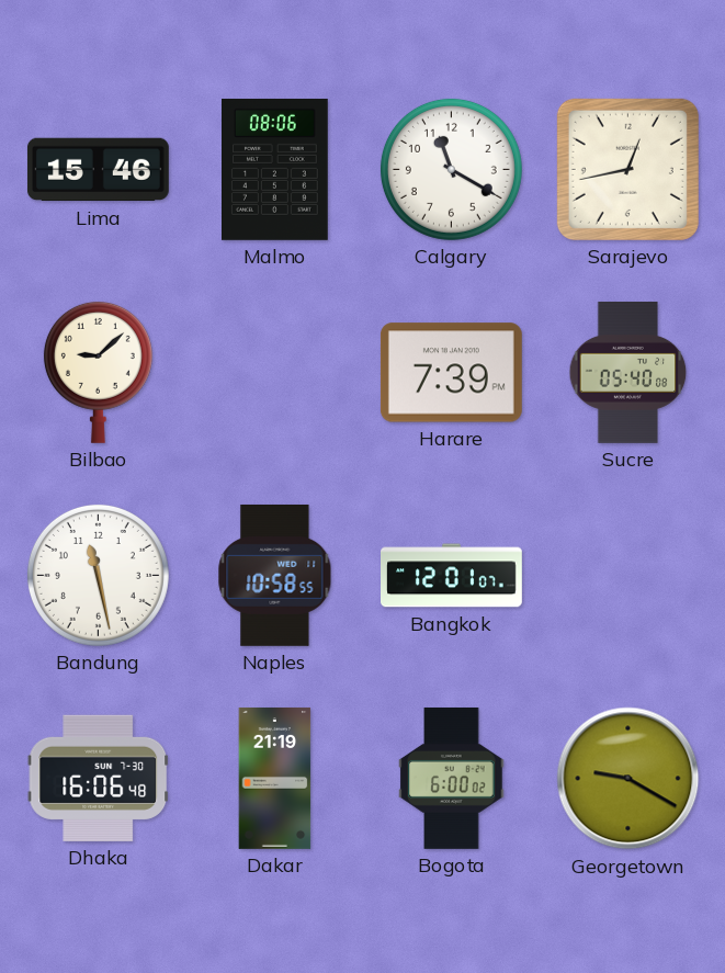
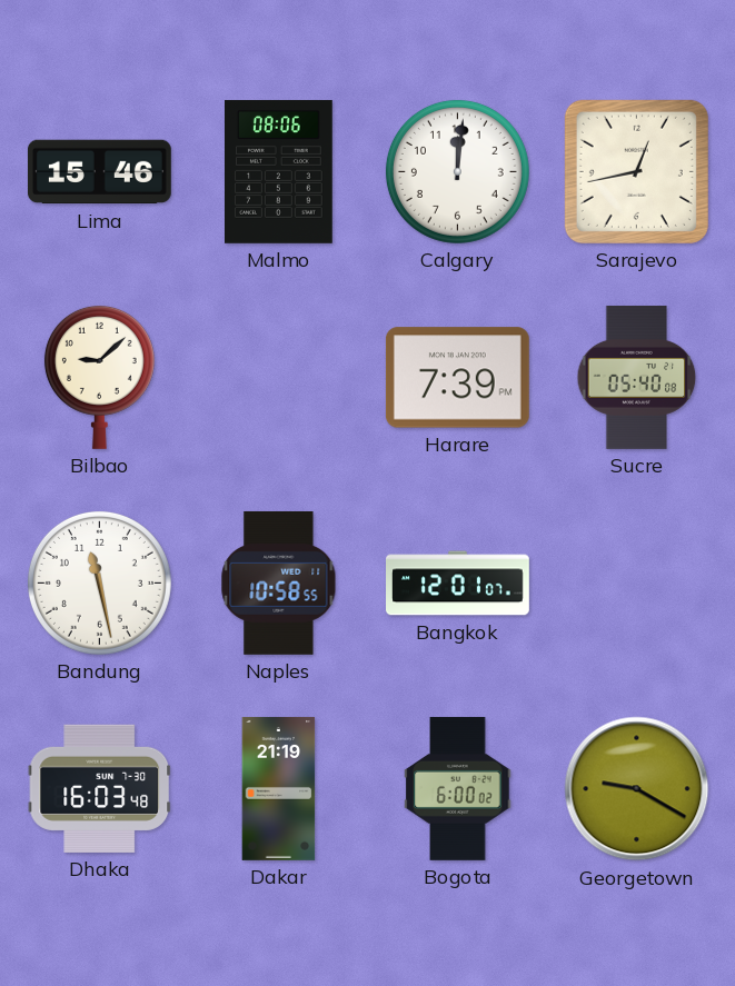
Calgary: 11:20 -> 12:01
Dhaka: 16:06 -> 16:03
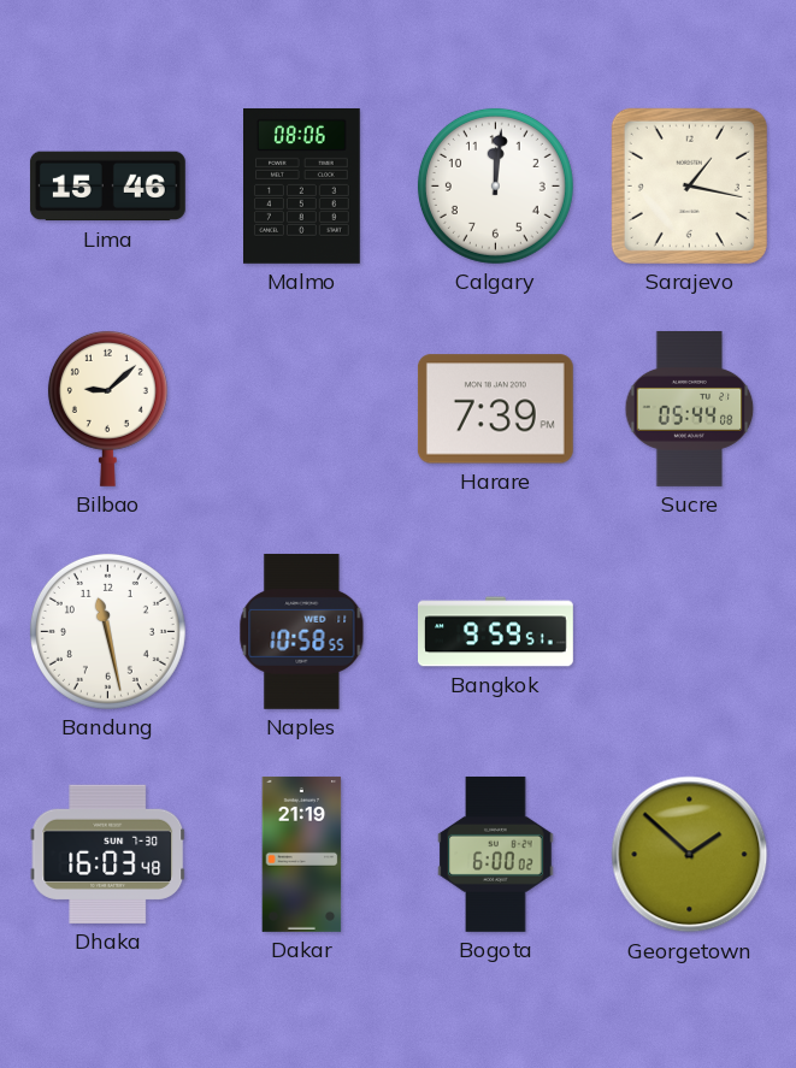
Sarajevo: 12:43 -> 1:17
Sucre: 05:40 -> 05:44
Bangkok: 12:01 -> 9:59
Georgetown: 9:20 -> 1:52
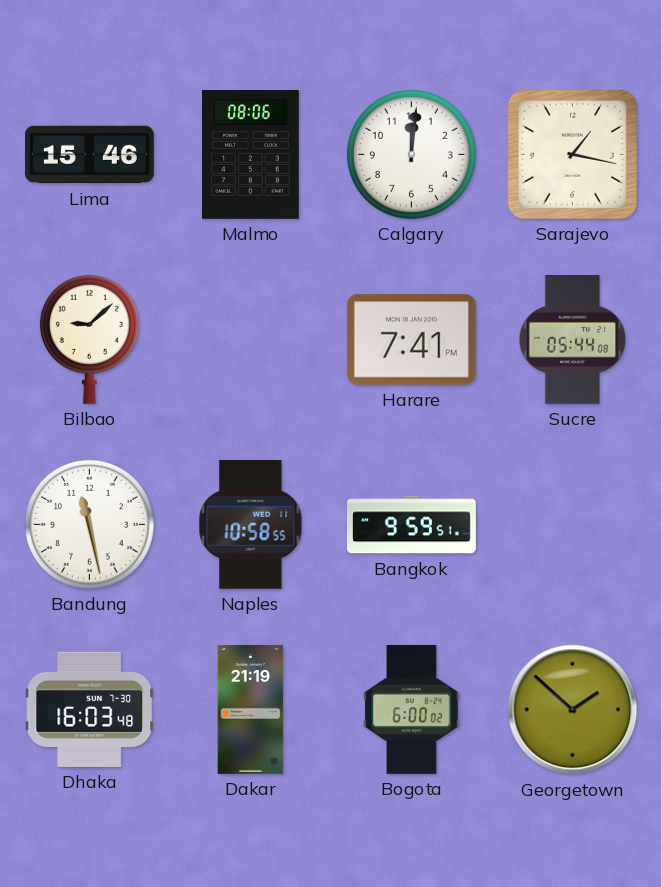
Harare: 7:39 -> 7:41
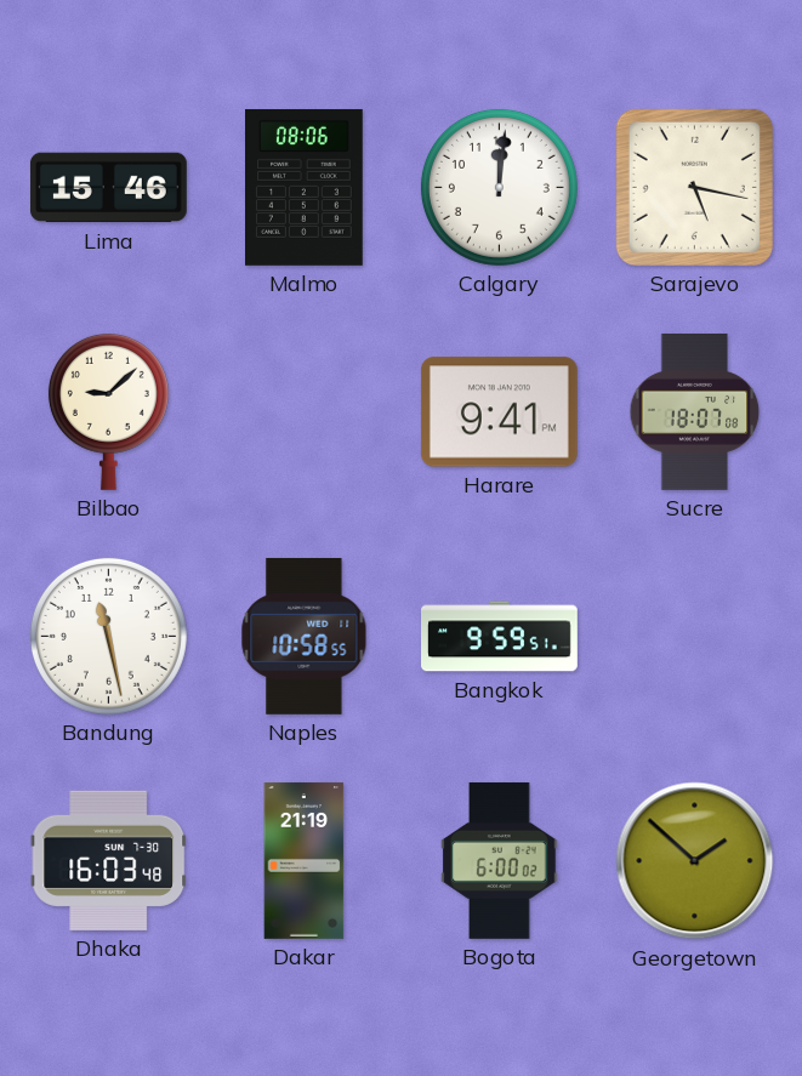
Sarajevo: 1:17 -> 5:17
Harare: 7:41 -> 9:41
Sucre: 05:44 -> 18:07
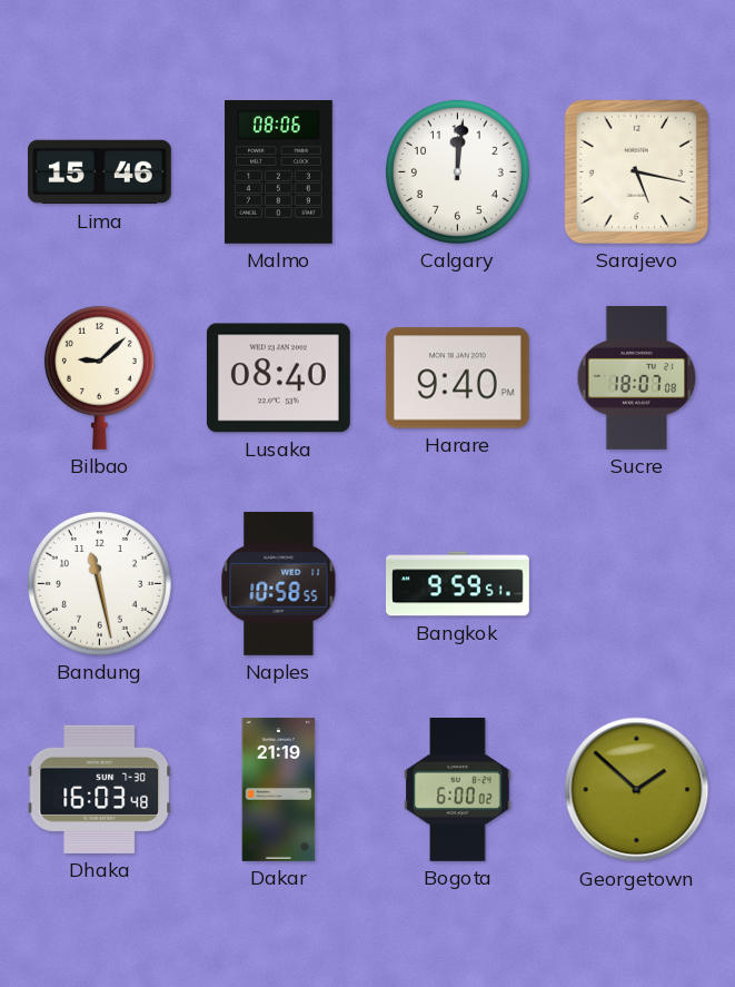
Lusaka: none -> 08:40
Harare: 9:41 -> 9:40
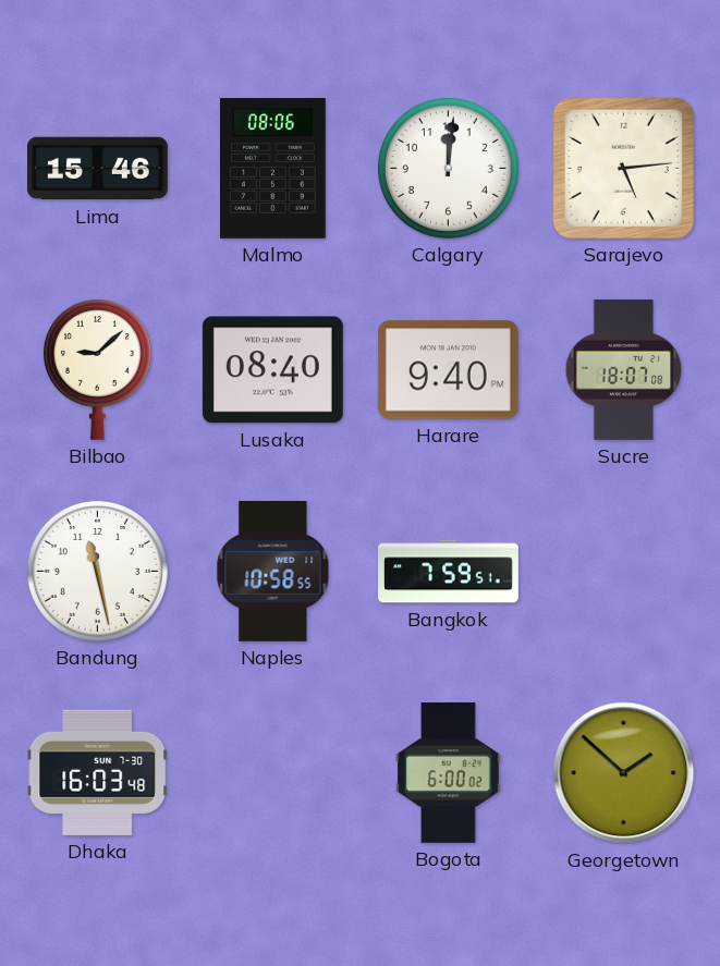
Sarajevo: 5:17 -> 5:14
Bangkok: 9:59 -> 7:59
Dakar: 21:19 -> none
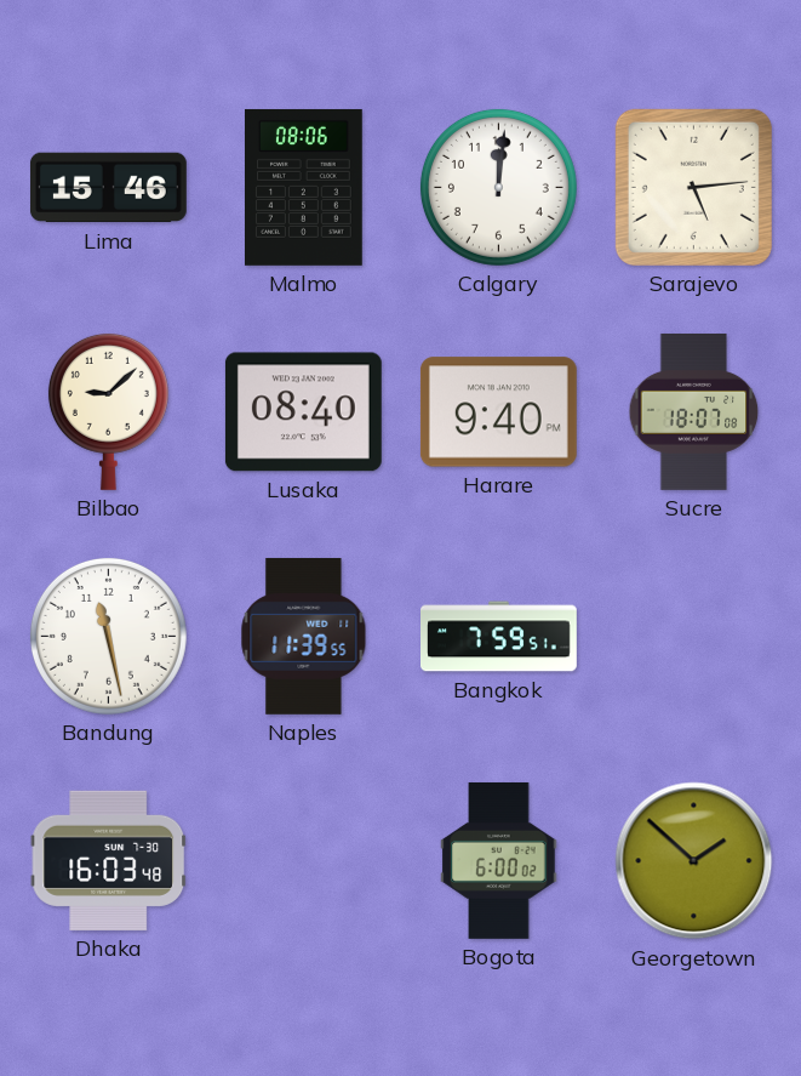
Naples: 10:58 -> 11:39
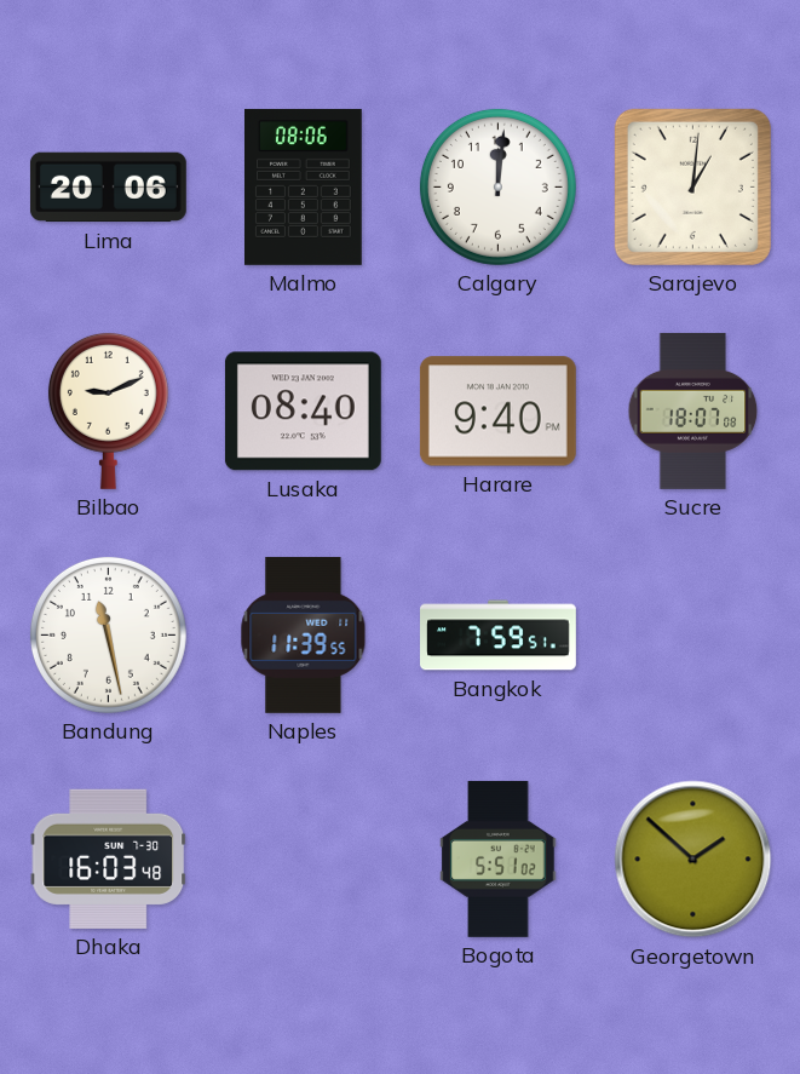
Lima: 15:46 -> 20:06
Sarajevo: 5:14 -> 1:01
Bilbao: 9:08 -> 9:11
Bogota: 6:00 -> 5:51
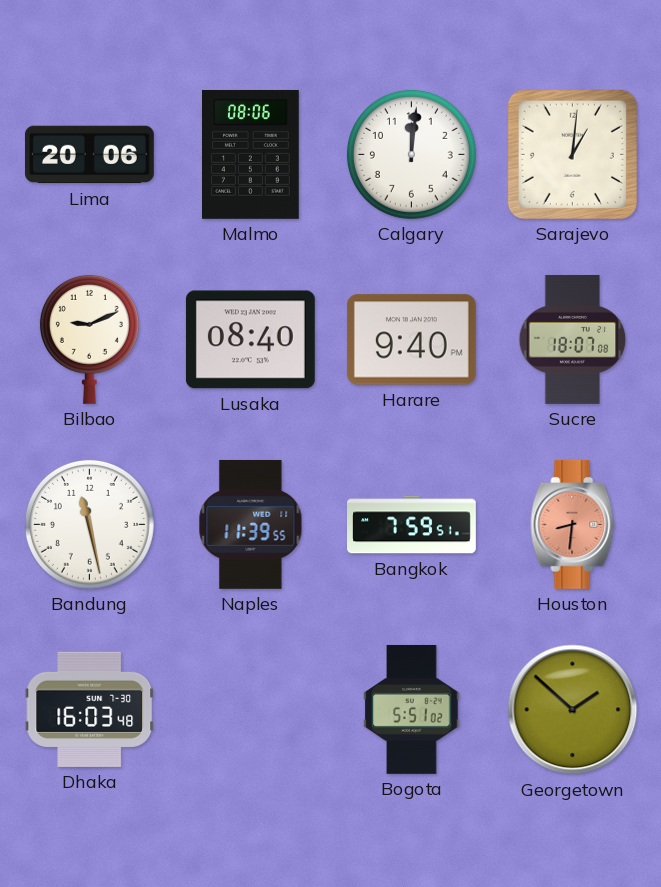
Houston: none -> 8:31
